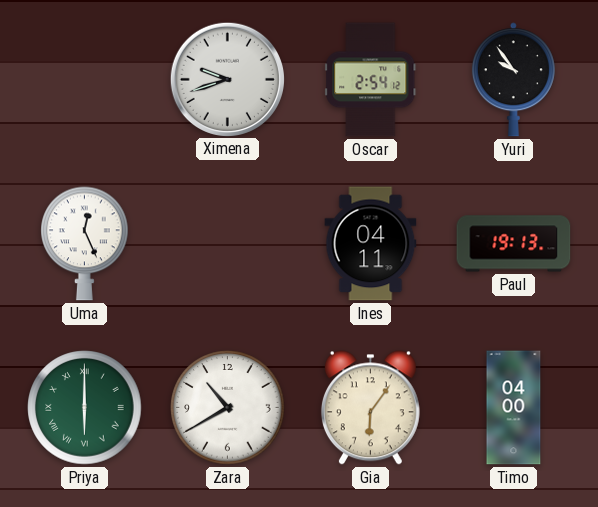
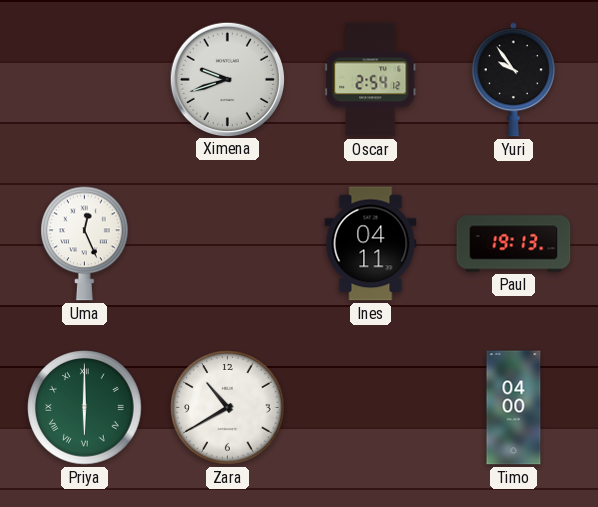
Gia: 6:06 -> none
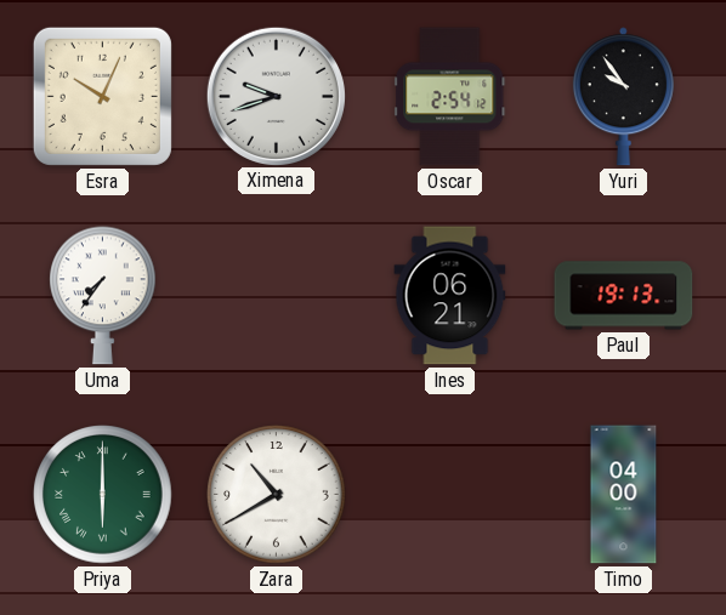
Esra: none -> 10:04
Uma: 12:26 -> 7:36
Ines: 04:11 -> 06:21
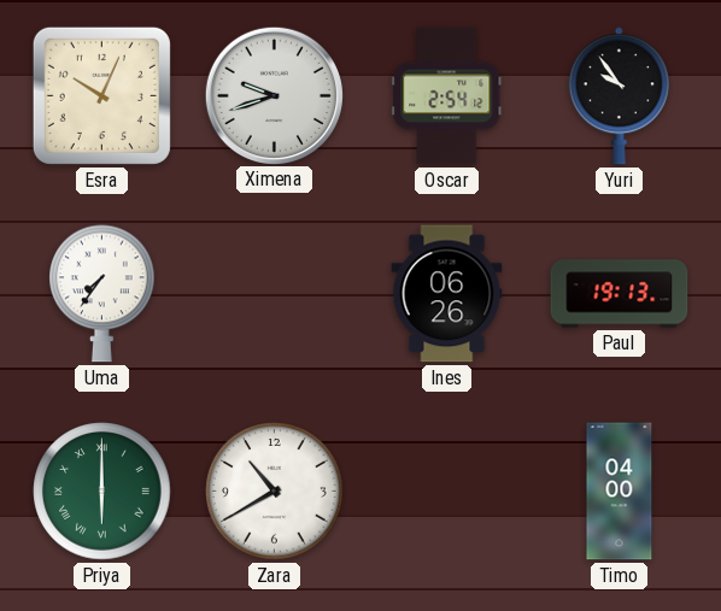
Ines: 06:21 -> 06:26
